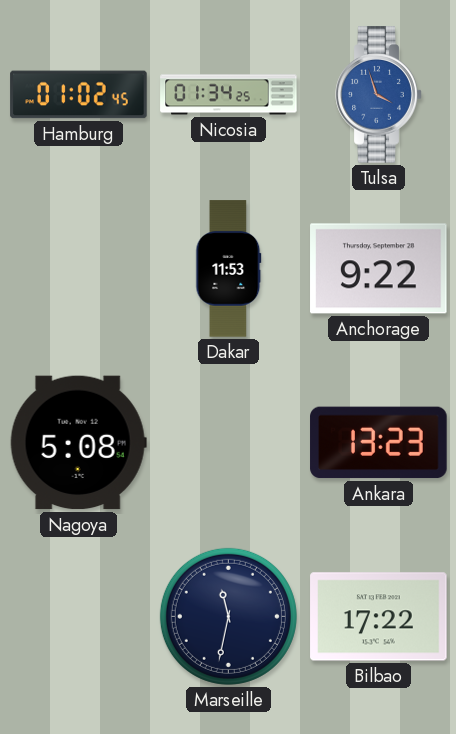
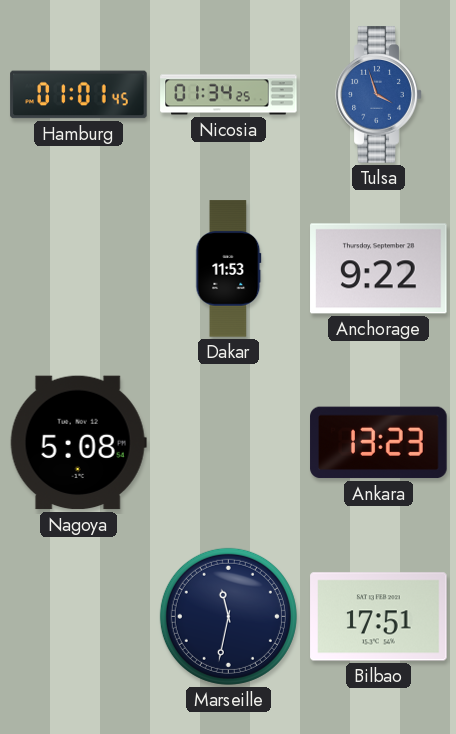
Hamburg: 01:02 -> 01:01
Bilbao: 17:22 -> 17:51
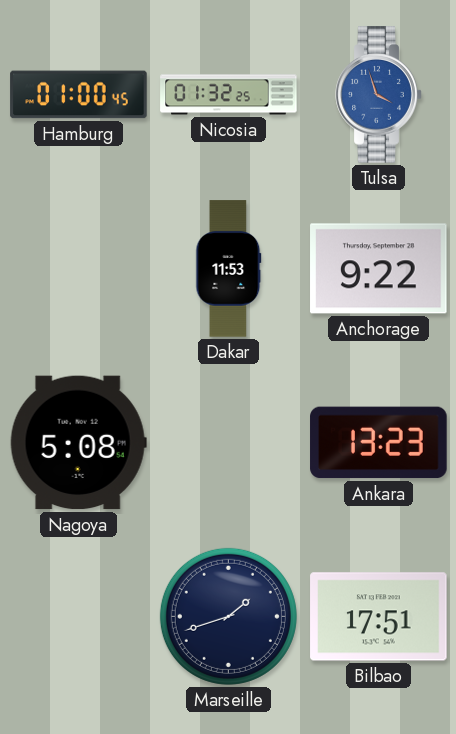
Hamburg: 01:01 -> 01:00
Nicosia: 01:34 -> 01:32
Marseille: 11:32 -> 1:42
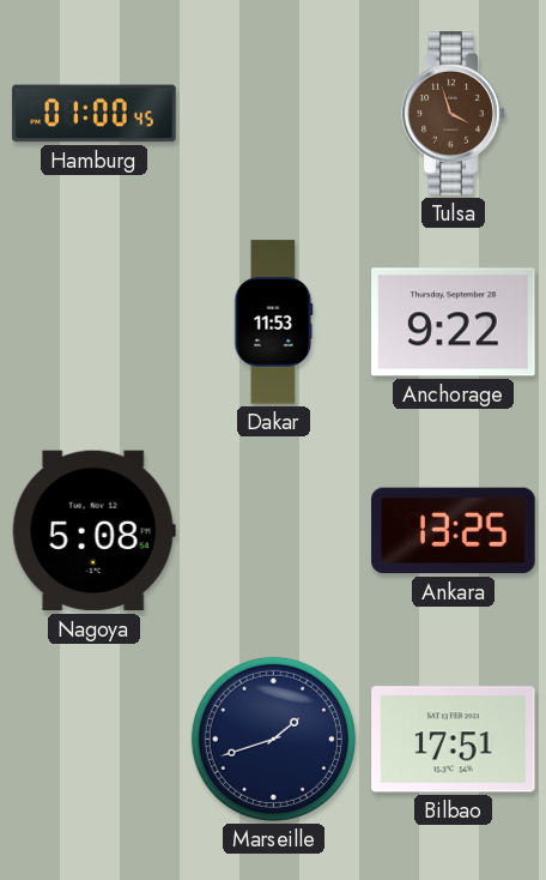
Nicosia: 01:32 -> none
Tulsa dial: blue -> brown
Ankara: 13:23 -> 13:25
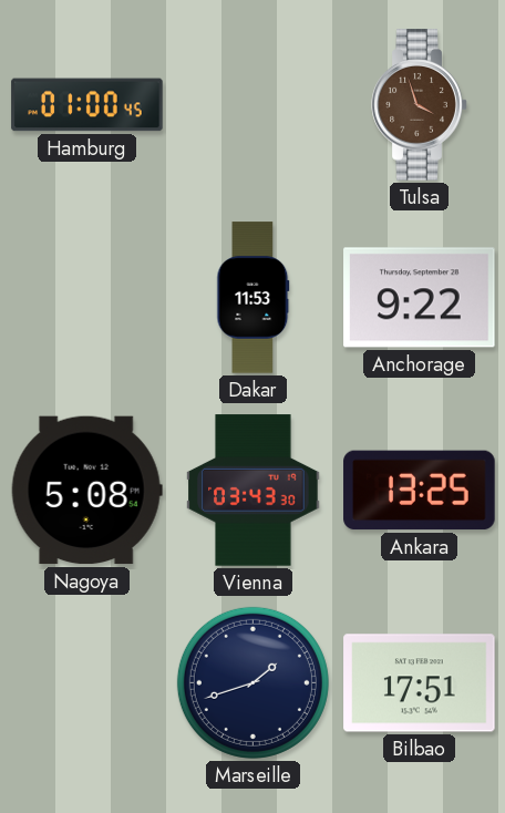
Vienna: none -> 03:43
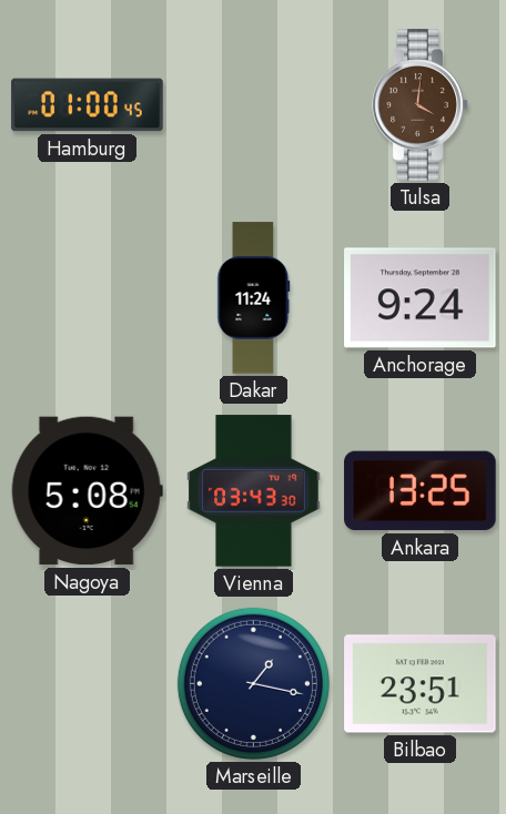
Tulsa: 3:57 -> 4:01
Dakar: 11:53 -> 11:24
Anchorage: 9:22 -> 9:24
Marseille: 1:42 -> 1:17
Bilbao: 17:51 -> 23:51
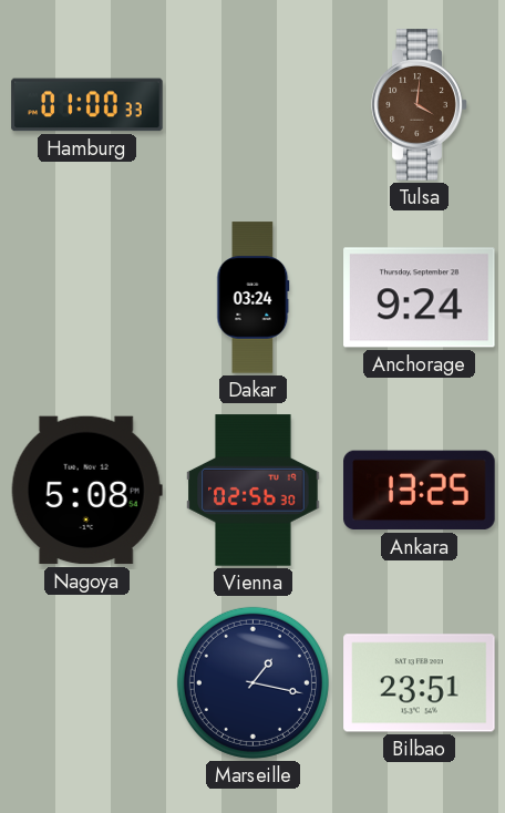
Hamburg: 01:00:45 -> 01:00:33
Dakar: 11:24 -> 03:24
Vienna: 03:43 -> 02:56
